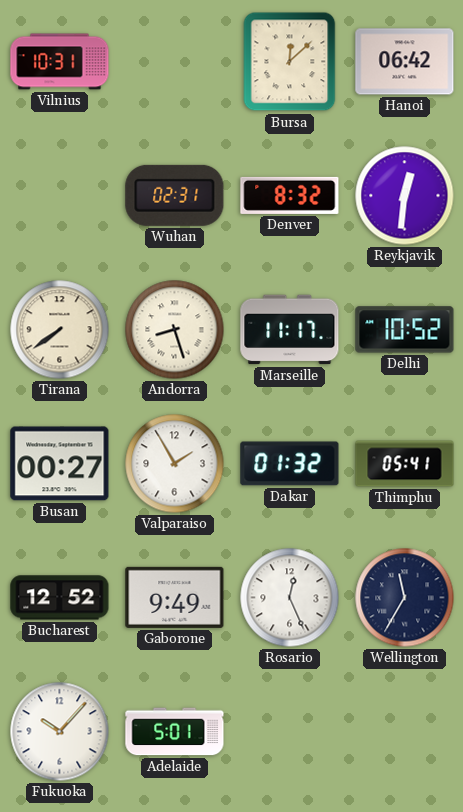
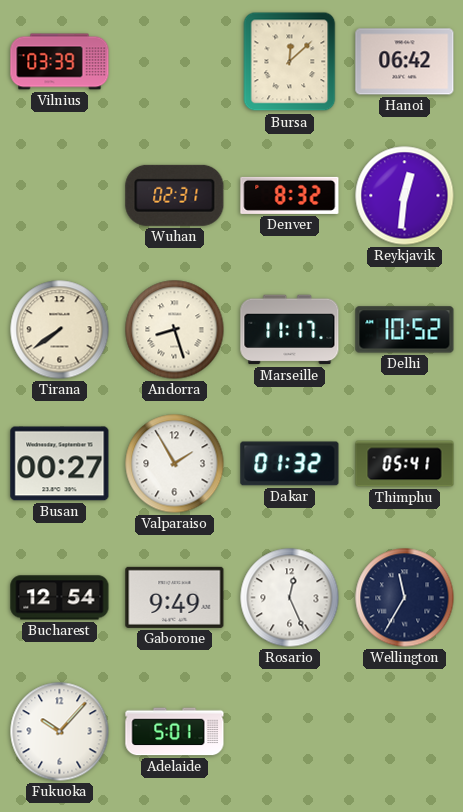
Vilnius: 10:31 -> 03:39
Bucharest: 12:52 -> 12:54
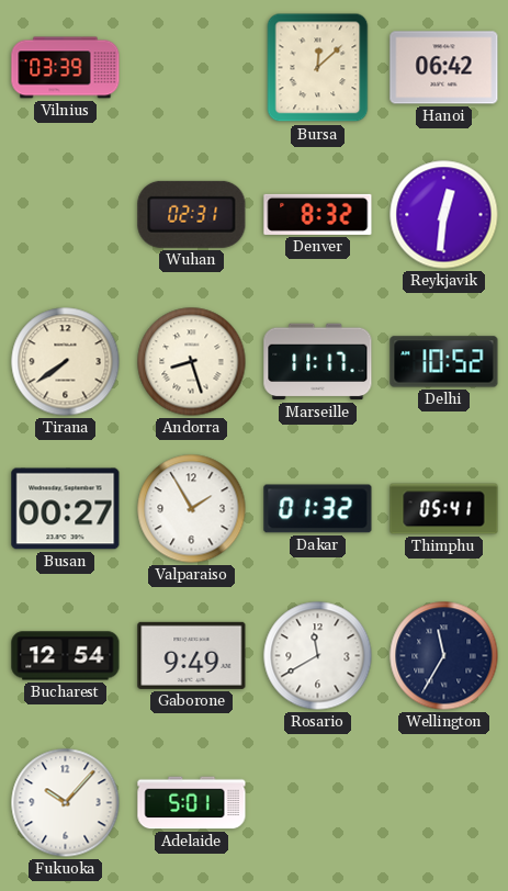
Rosario: 12:26 -> 11:40
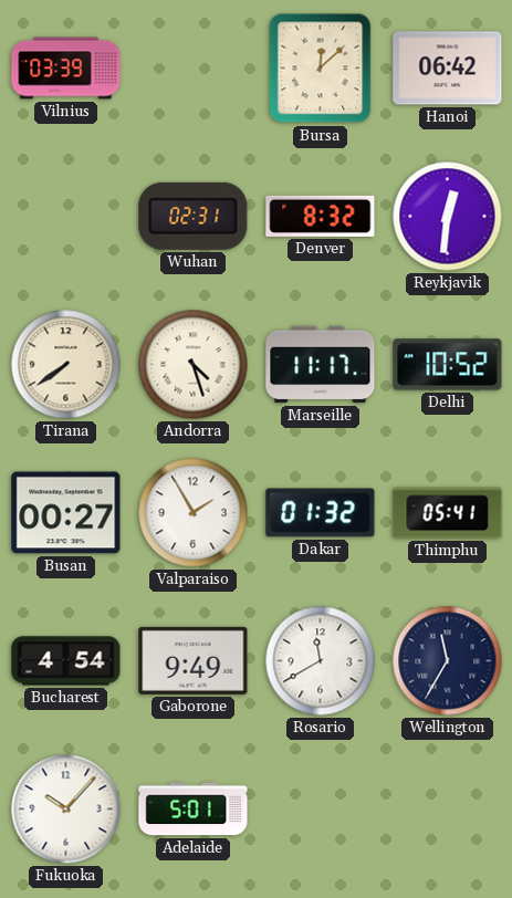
Andorra: 8:27 -> 4:27
Bucharest: 12:54 -> 4:54
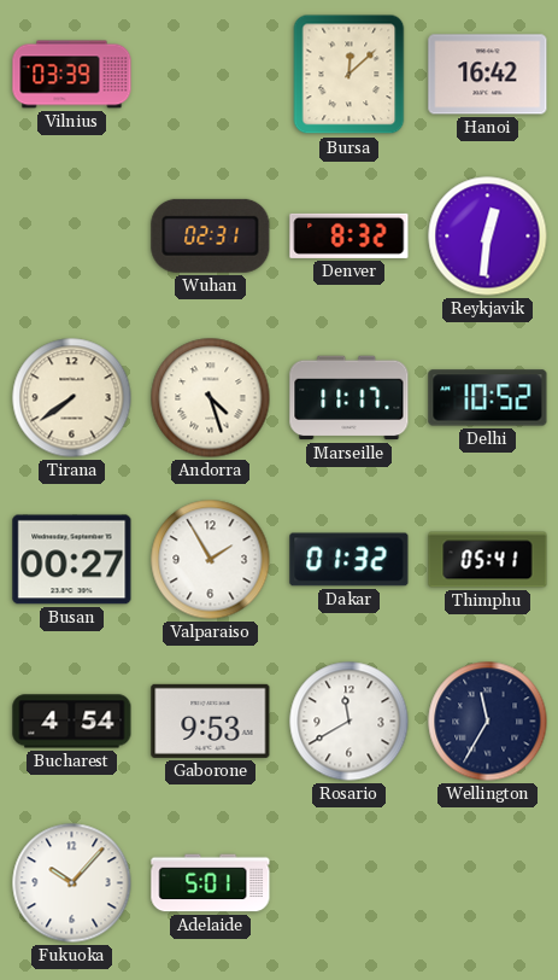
Hanoi: 06:42 -> 16:42
Gaborone: 9:49 -> 9:53
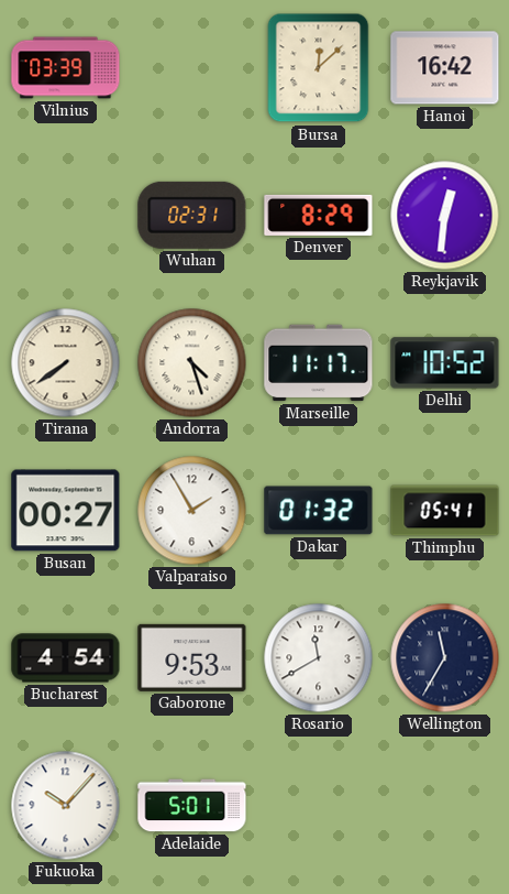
Denver: 8:32 -> 8:29
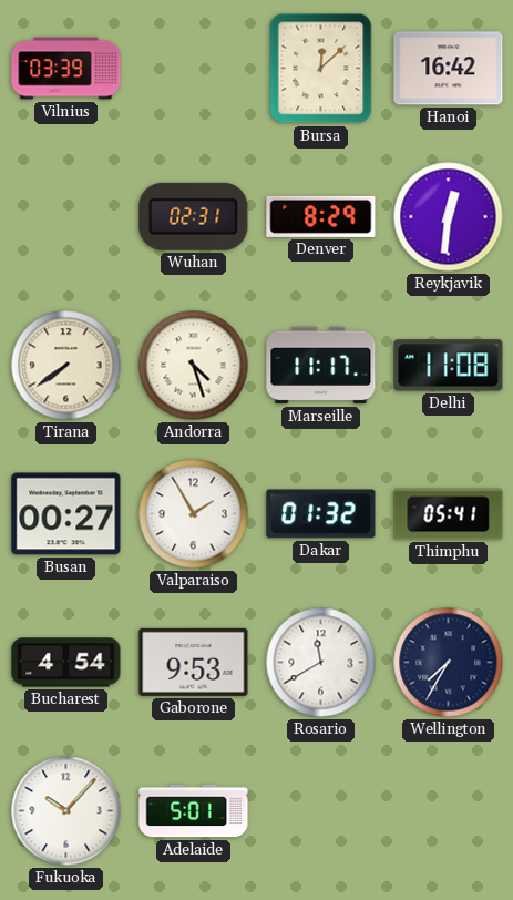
Delhi: 10:52 -> 11:08
Wellington: 11:35 -> 7:35
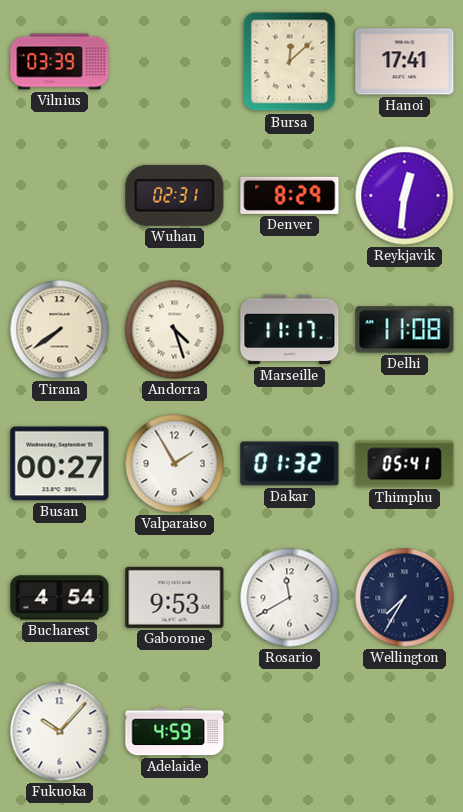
Hanoi: 16:42 -> 17:41
Adelaide: 5:01 -> 4:59
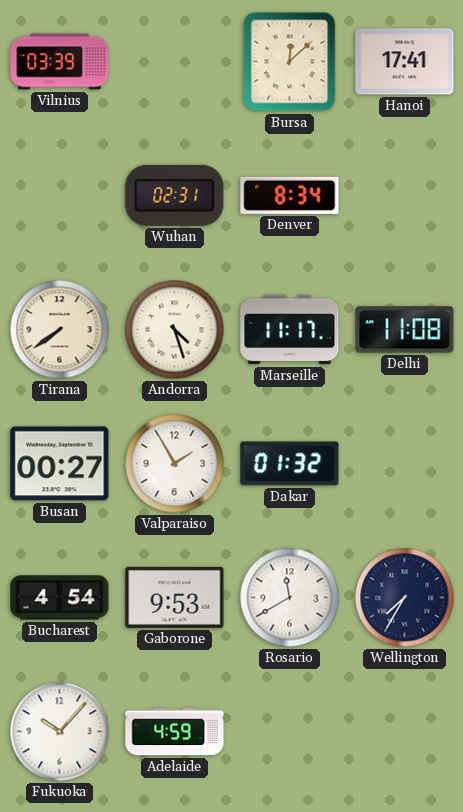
Denver: 8:29 -> 8:34
Reykjavik: 12:31 -> none
Thimphu: 05:41 -> none
